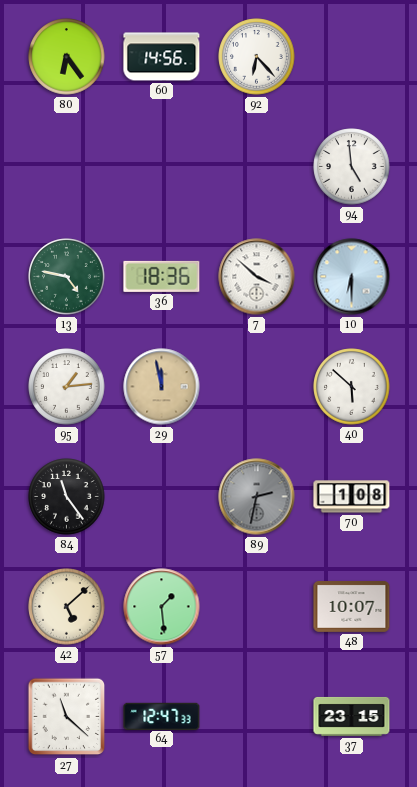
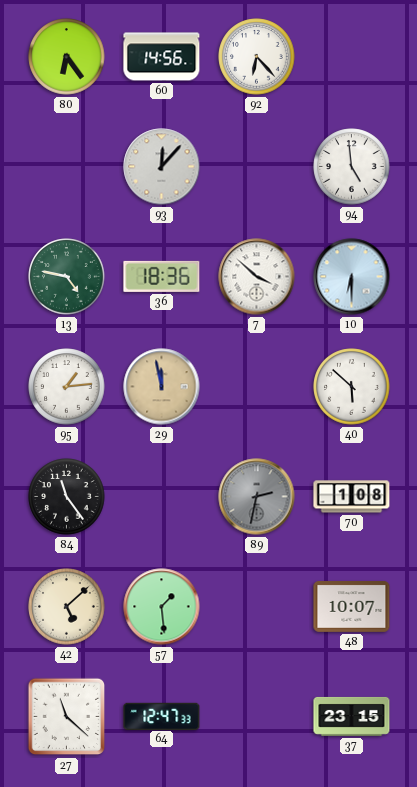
93: none -> 12:07
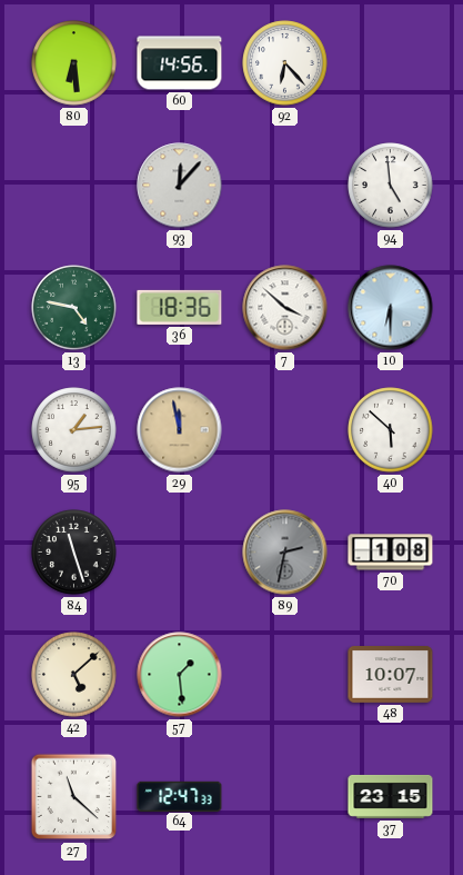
80: 6:24 -> 6:29
84: 11:24 -> 11:27
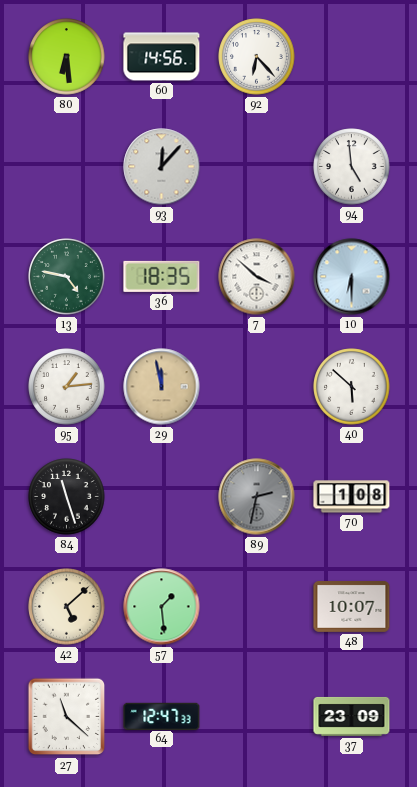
36: 18:36 -> 18:35
37: 23:15 -> 23:09
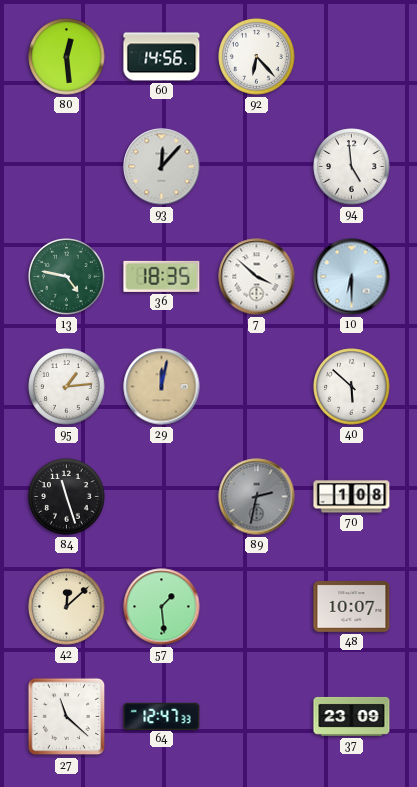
80: 6:29 -> 12:29
29: 11:58 -> 12:02
42: 5:08 -> 12:08
